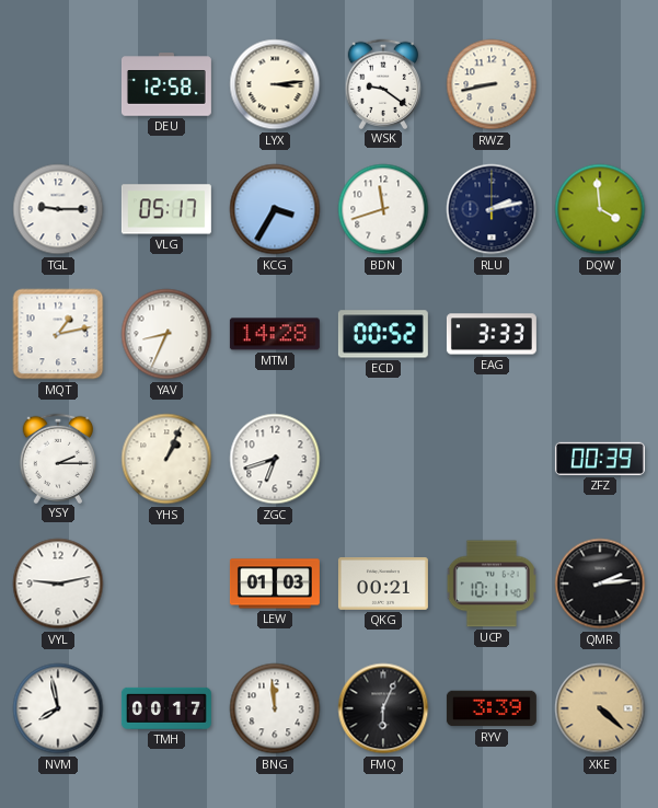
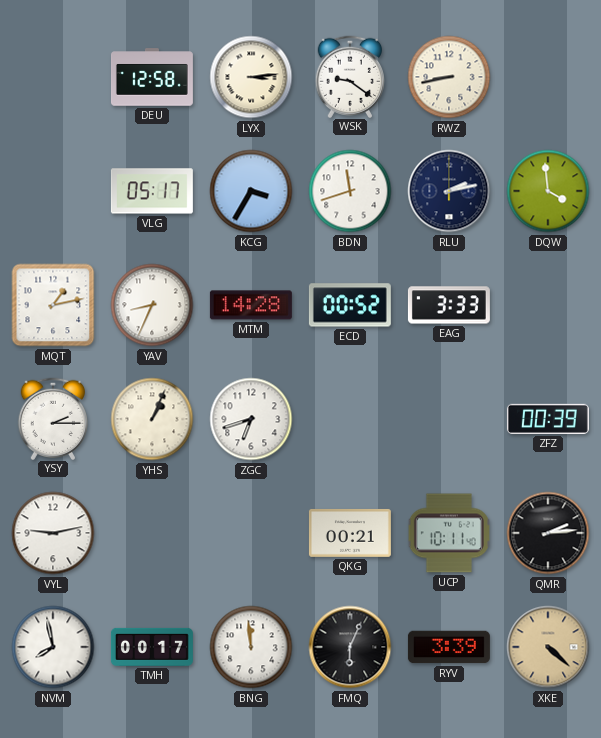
TGL: 9:15 -> none
LEW: 01:03 -> none
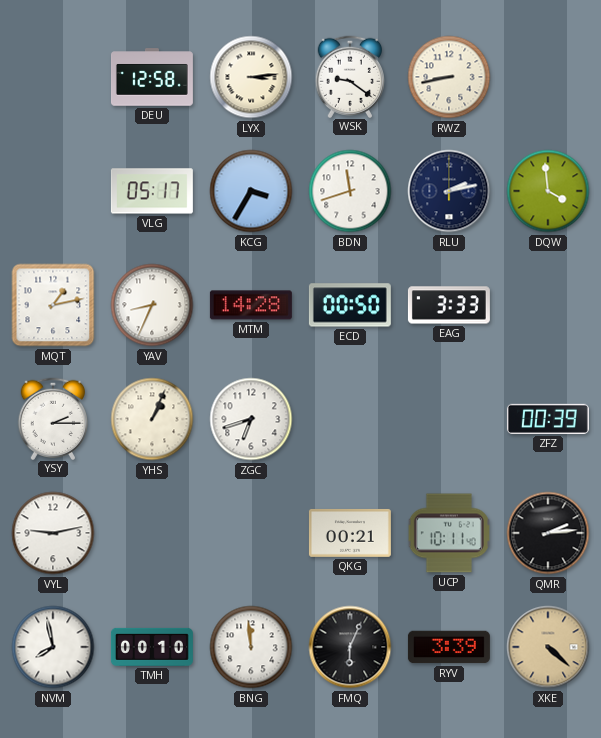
ECD: 00:52 -> 00:50
TMH: 00:17 -> 00:10
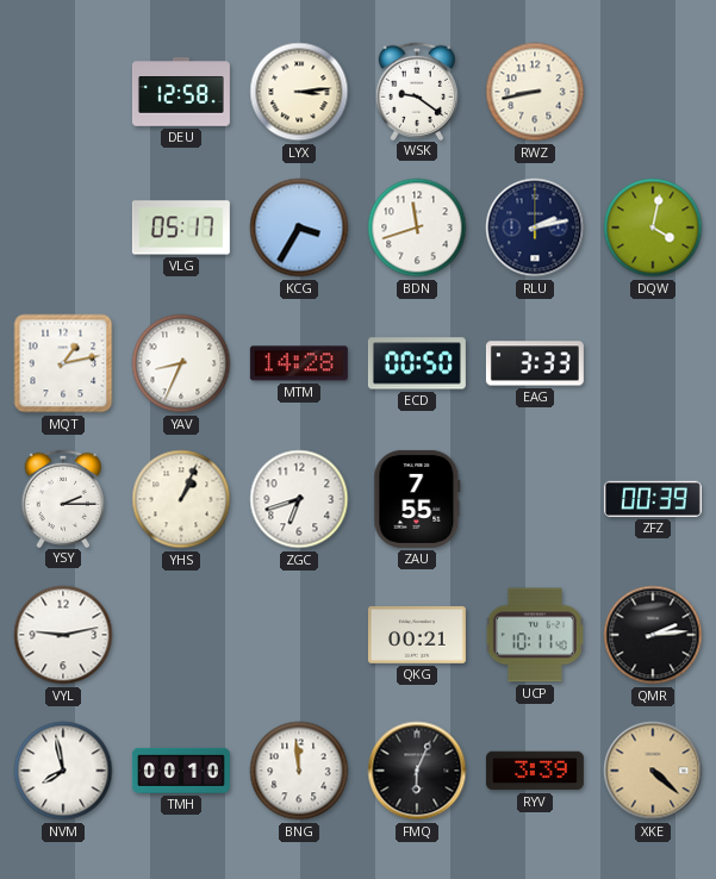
DQW: 3:59 -> 4:02
ZAU: none -> 7:55
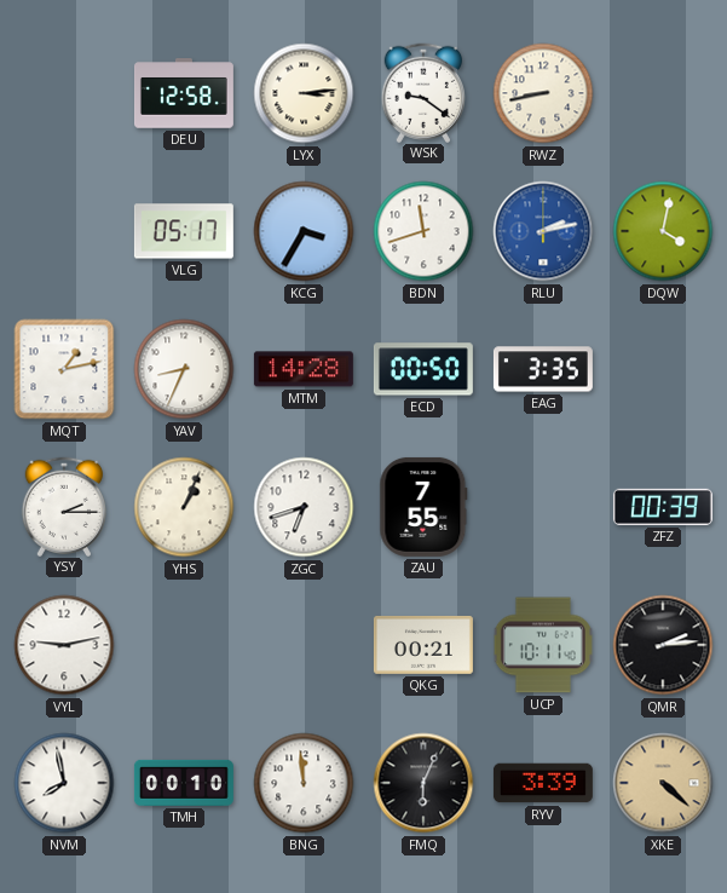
RLU dial: navy -> blue
EAG: 3:33 -> 3:35
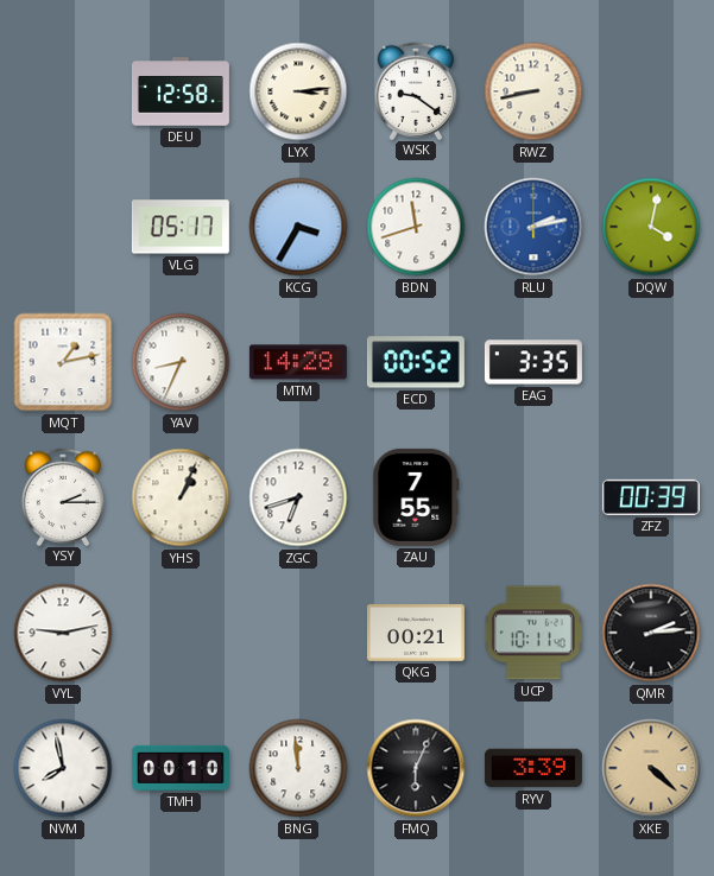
ECD: 00:50 -> 00:52
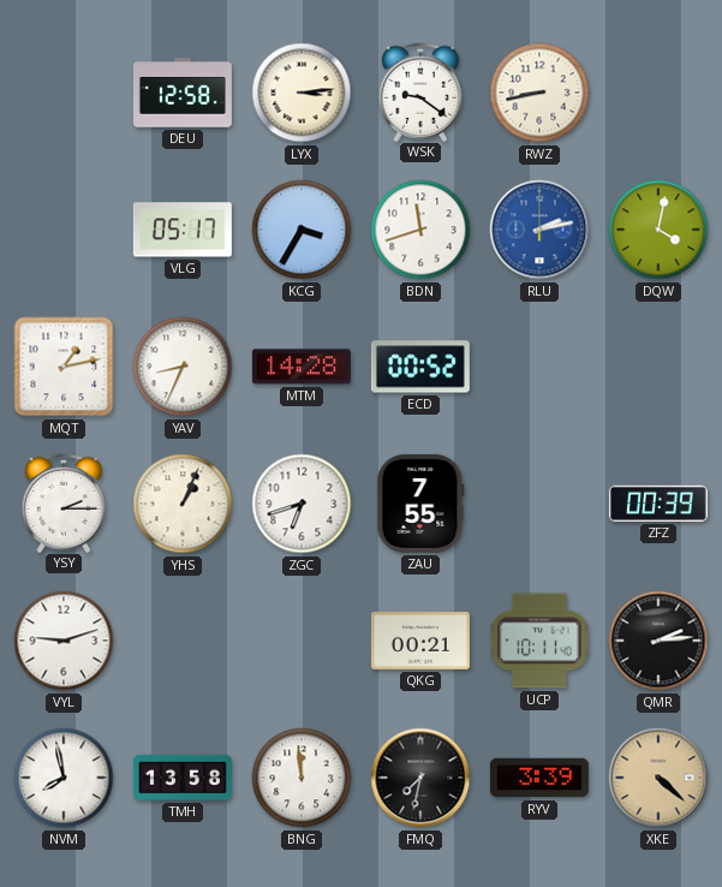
EAG: 3:35 -> none
VYL: 9:13 -> 9:12
TMH: 00:10 -> 13:58
FMQ: 6:04 -> 7:32
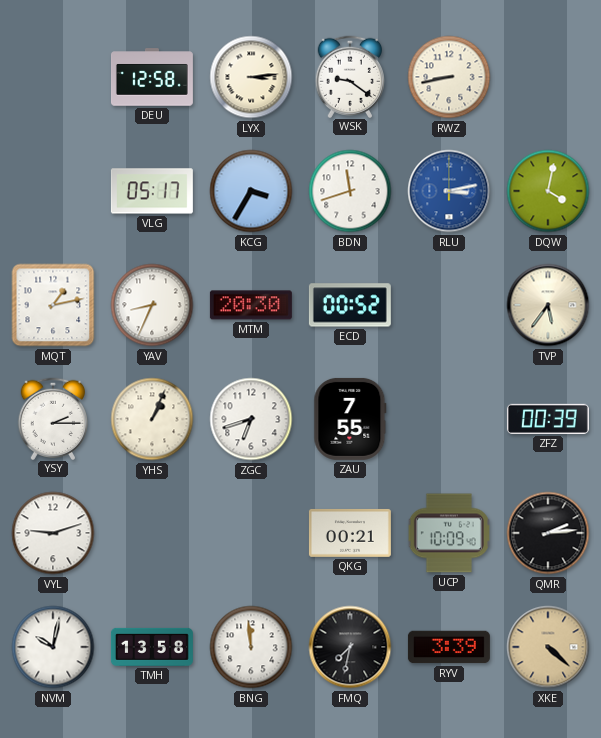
RLU: 2:13 -> 3:13
MTM: 14:28 -> 20:30
TVP: none -> 5:36
UCP: 10:11 -> 10:09
NVM: 7:58 -> 10:02
